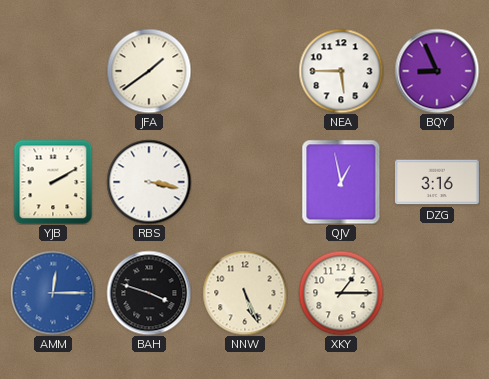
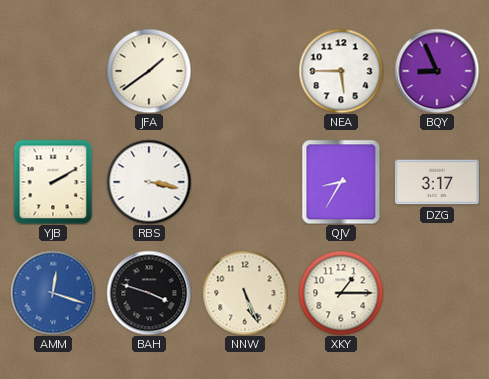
QJV: 12:58 -> 8:35
DZG: 3:16 -> 3:17
AMM: 12:15 -> 12:18
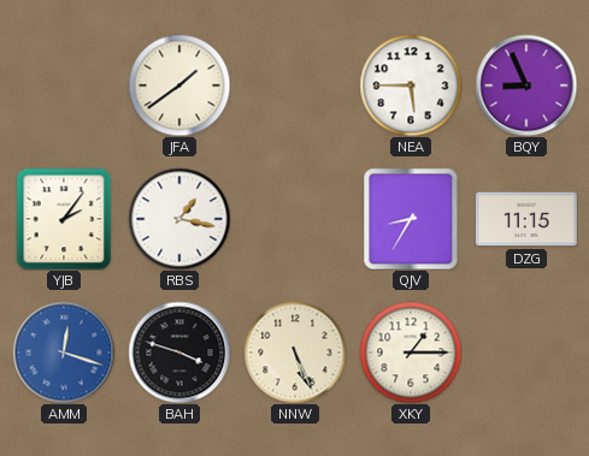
YJB: 2:10 -> 2:06
RBS: 3:17 -> 1:17
DZG: 3:17 -> 11:15
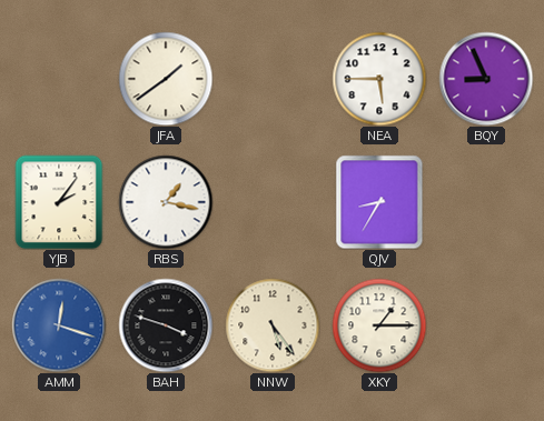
DZG: 11:15 -> none
NNW: 5:26 -> 5:24
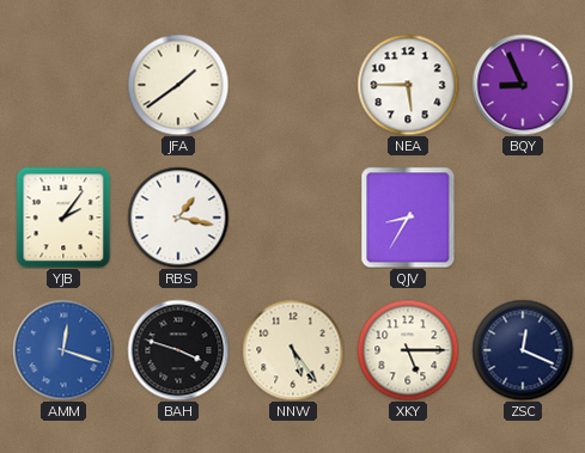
XKY: 1:15 -> 5:15
ZSC: none -> 12:19
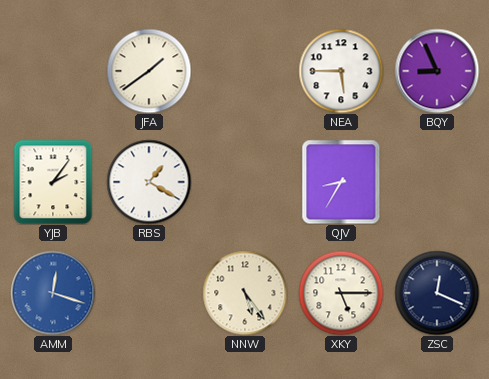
RBS: 1:17 -> 1:20
BAH: 3:48 -> none
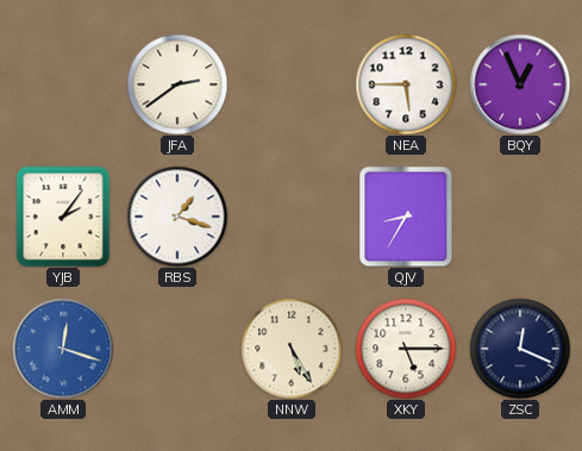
JFA: 1:39 -> 2:39
BQY: 8:56 -> 12:56
RBS: 1:20 -> 1:18
NNW: 5:24 -> 5:25
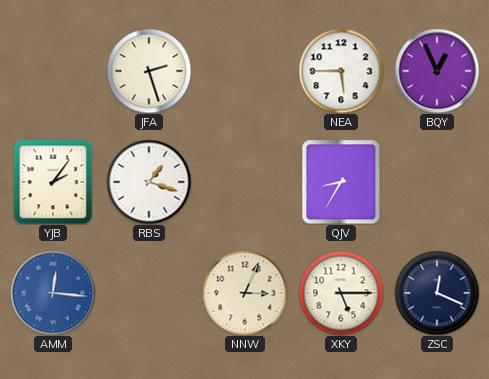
JFA: 2:39 -> 2:27
AMM: 12:18 -> 12:16
NNW: 5:25 -> 3:04
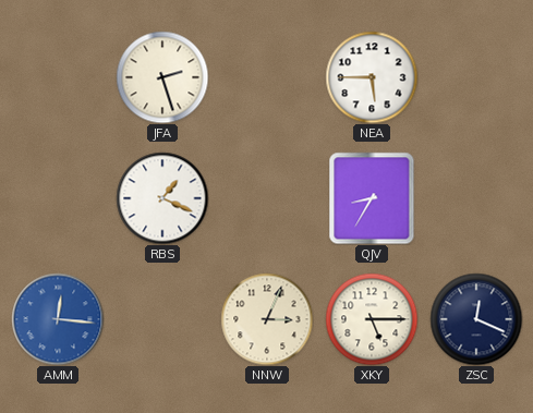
BQY: 12:56 -> none
YJB: 2:06 -> none
RBS: 1:18 -> 1:19
